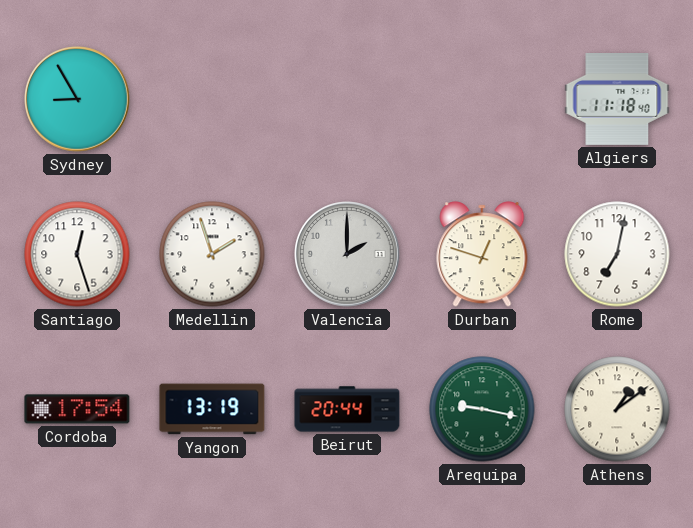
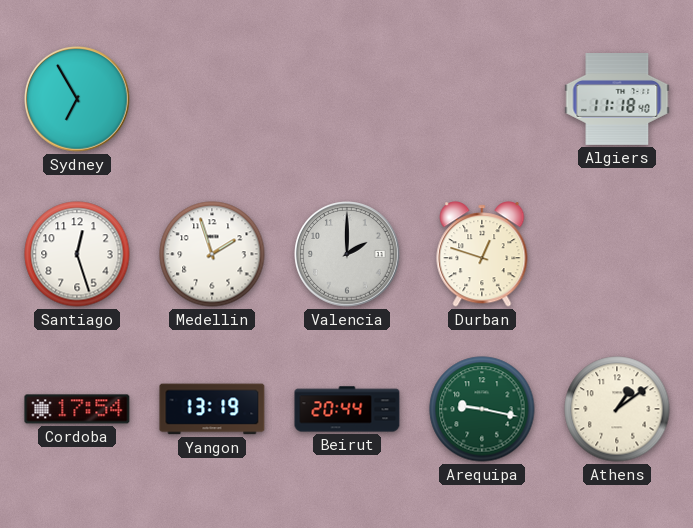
Sydney: 8:55 -> 6:55
Rome: 7:02 -> none
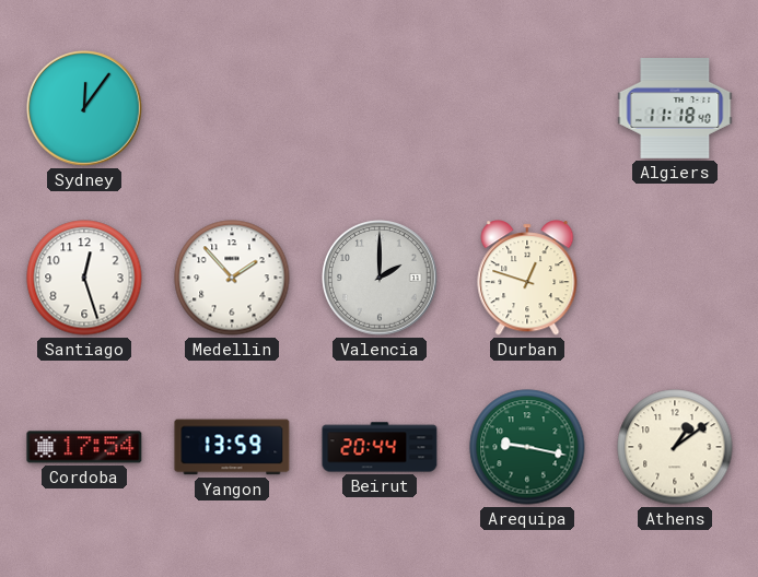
Sydney: 6:55 -> 12:06
Medellin: 1:57 -> 1:53
Yangon: 13:19 -> 13:59
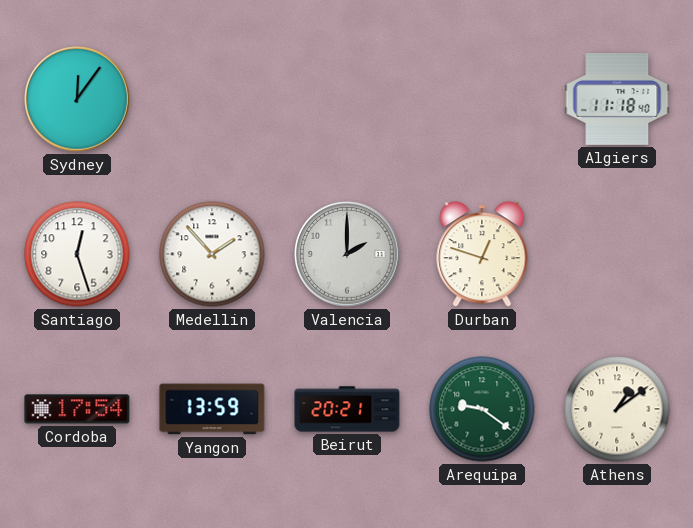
Beirut: 20:44 -> 20:21
Arequipa: 9:17 -> 9:21
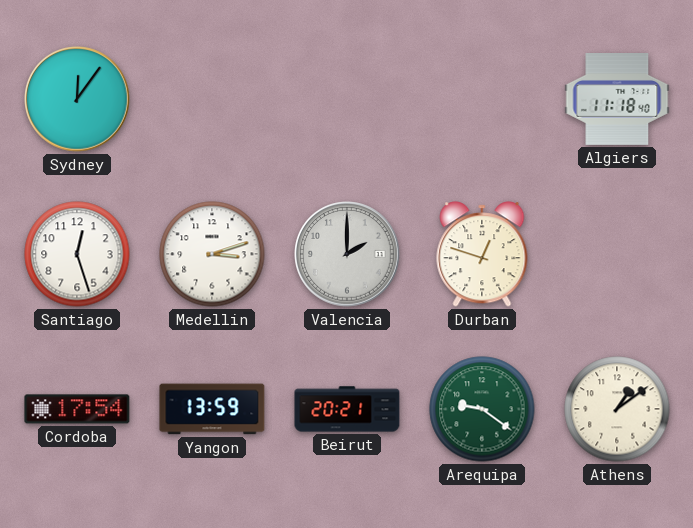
Medellin: 1:53 -> 3:12
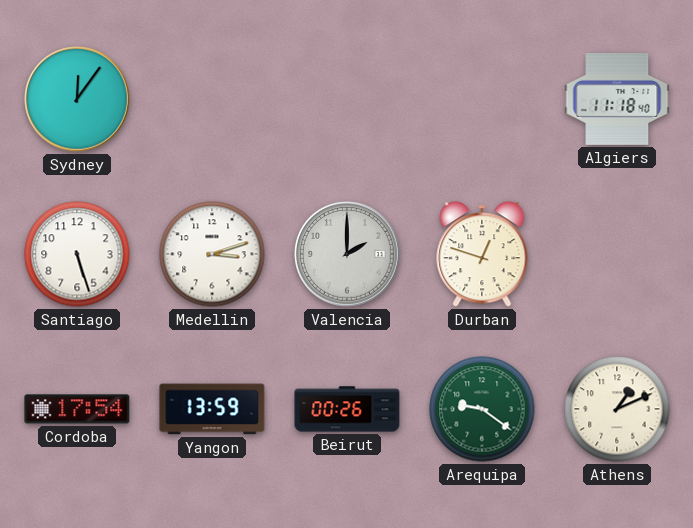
Santiago: 12:27 -> 5:27
Beirut: 20:21 -> 00:26
Athens: 1:09 -> 1:11
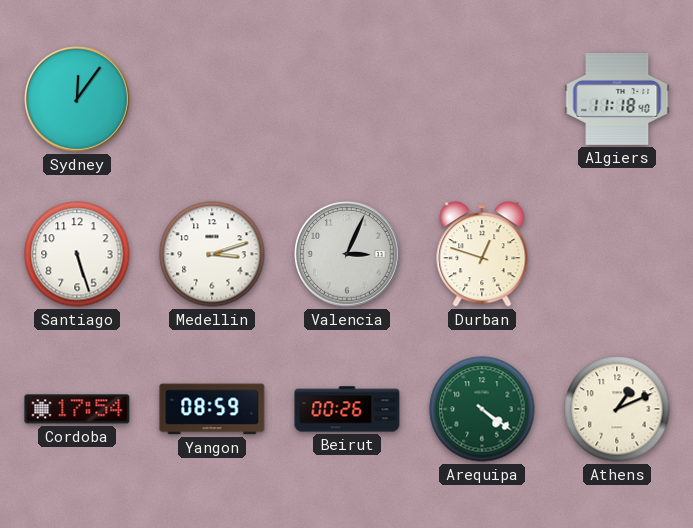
Valencia: 2:00 -> 3:04
Yangon: 13:59 -> 08:59
Arequipa: 9:21 -> 4:21
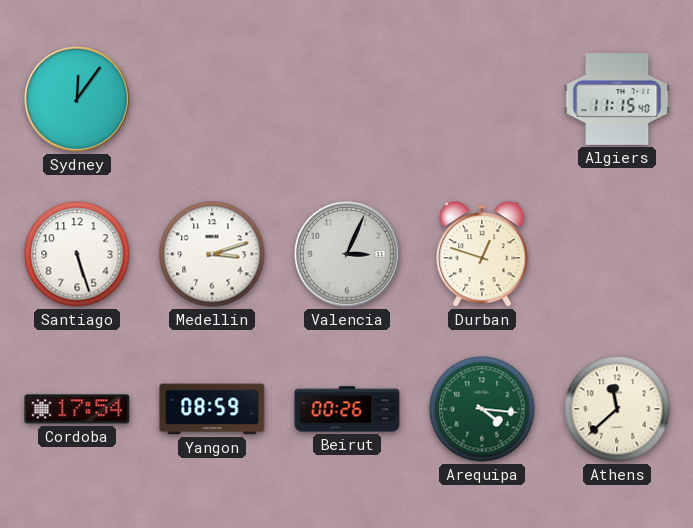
Algiers: 11:18 -> 11:15
Arequipa: 4:21 -> 4:16
Athens: 1:11 -> 11:38
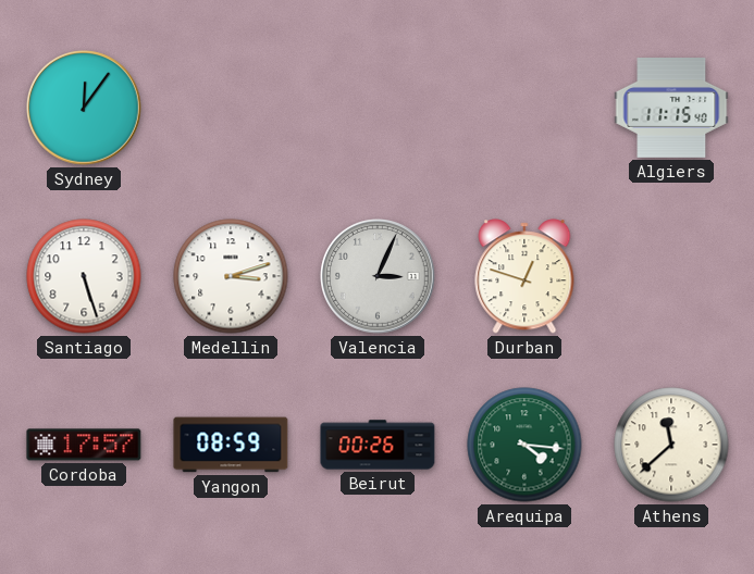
Cordoba: 17:54 -> 17:57
